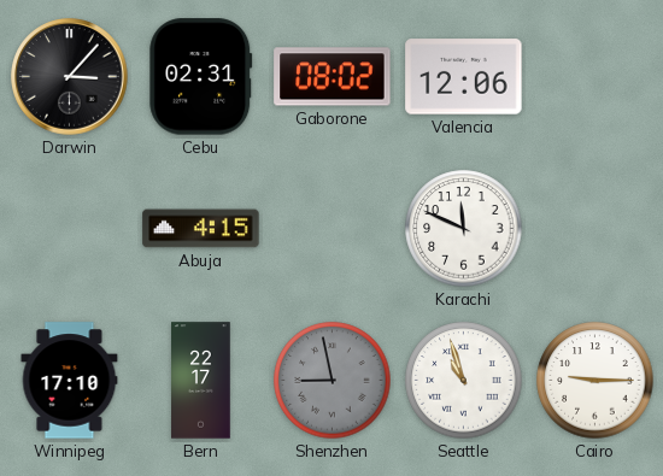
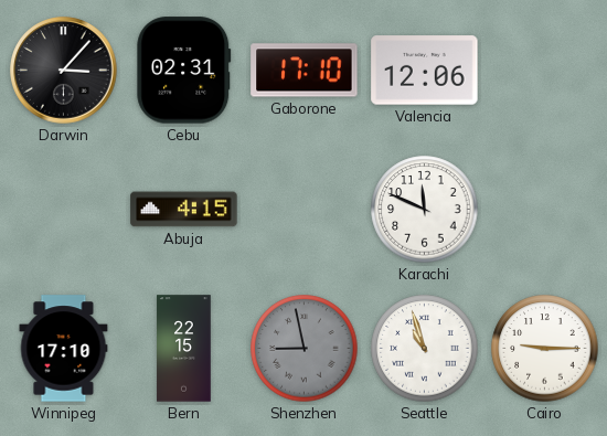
Gaborone: 08:02 -> 17:10
Bern: 22:17 -> 22:15
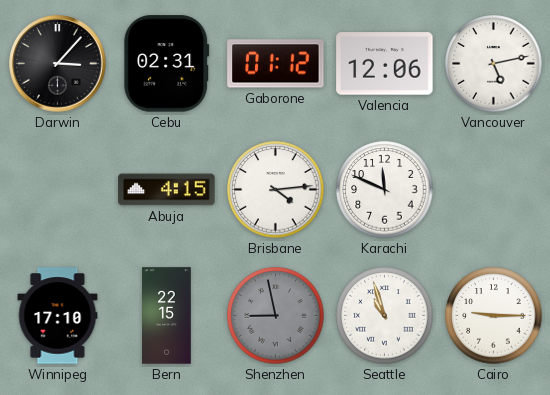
Gaborone: 17:10 -> 01:12
Vancouver: none -> 5:13
Brisbane: none -> 4:14
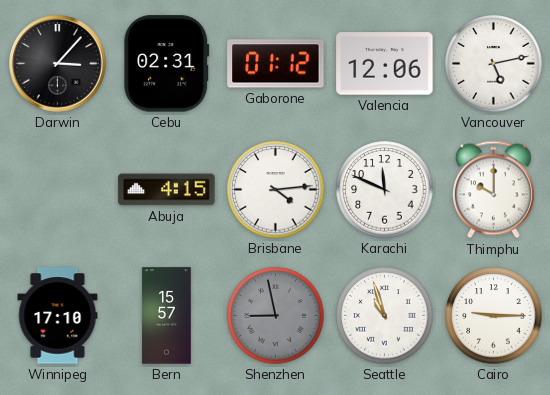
Thimphu: none -> 10:00
Bern: 22:15 -> 15:57
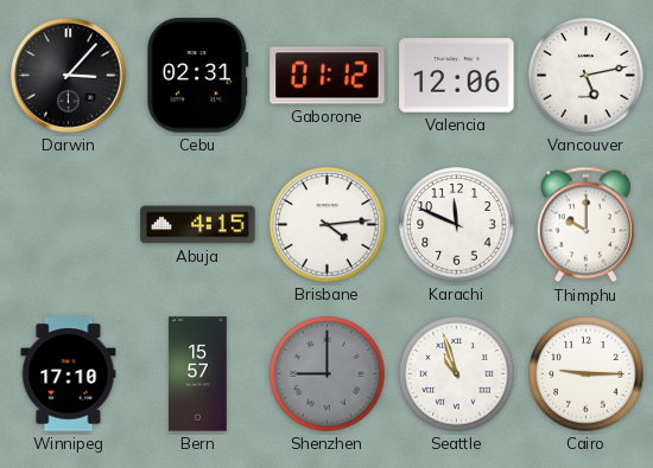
Shenzhen: 8:58 -> 9:00
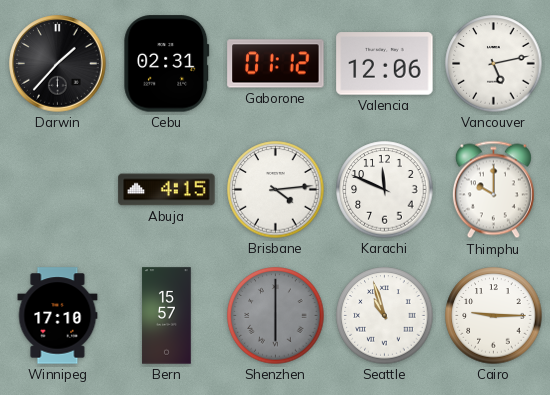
Darwin: 3:07 -> 1:37
Shenzhen: 9:00 -> 6:00
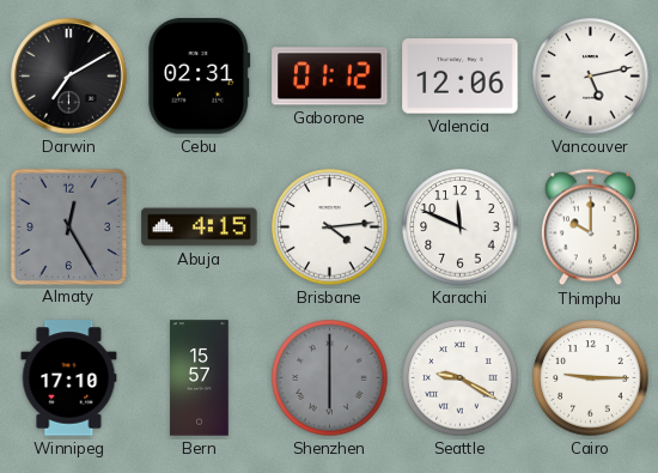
Darwin: 1:37 -> 7:10
Almaty: none -> 12:25
Seattle: 10:57 -> 9:20
